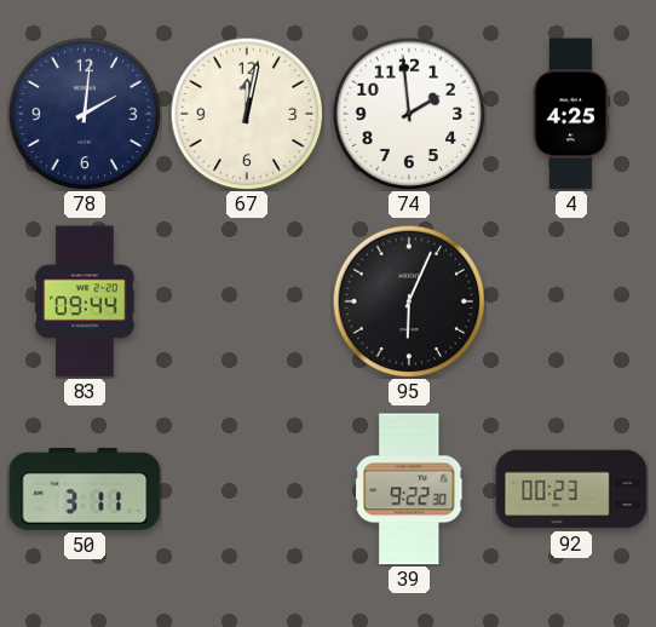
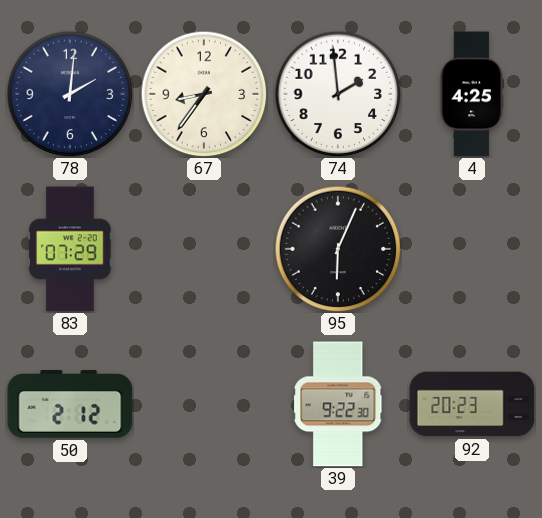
67: 12:02 -> 8:36
83: 09:44 -> 07:29
50: 3:11 -> 2:12
92: 00:23 -> 20:23
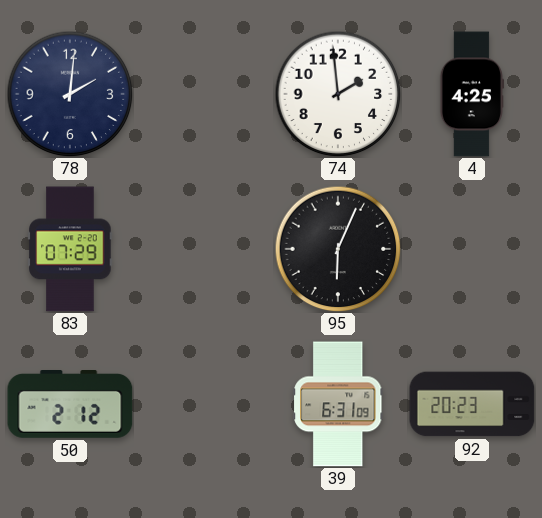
67: 8:36 -> none
39: 9:22 -> 6:31
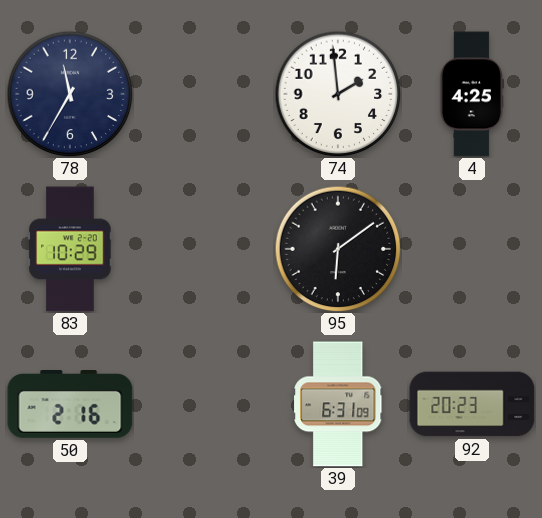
78: 2:01 -> 11:35
83: 07:29 -> 10:29
95: 6:04 -> 6:09
50: 2:12 -> 2:16
